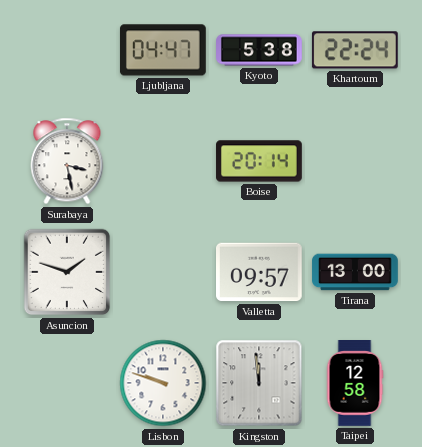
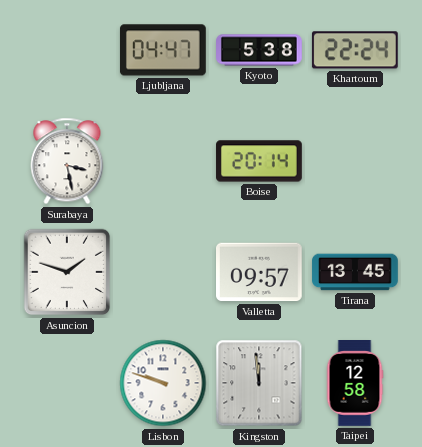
Tirana: 13:00 -> 13:45
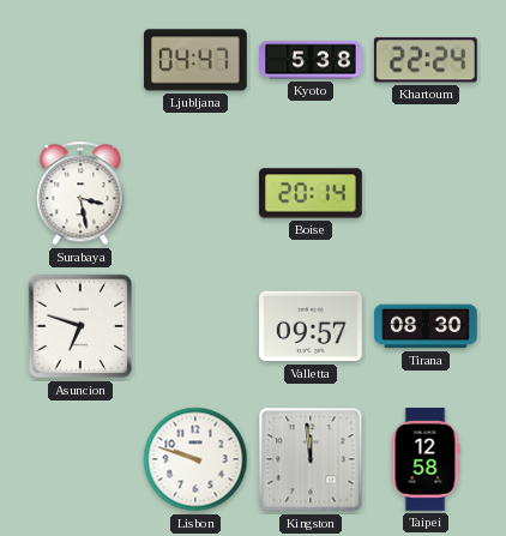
Asuncion: 1:48 -> 6:48
Tirana: 13:45 -> 08:30
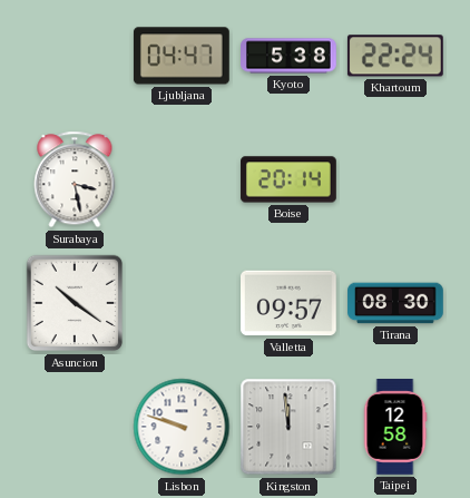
Asuncion: 6:48 -> 10:21
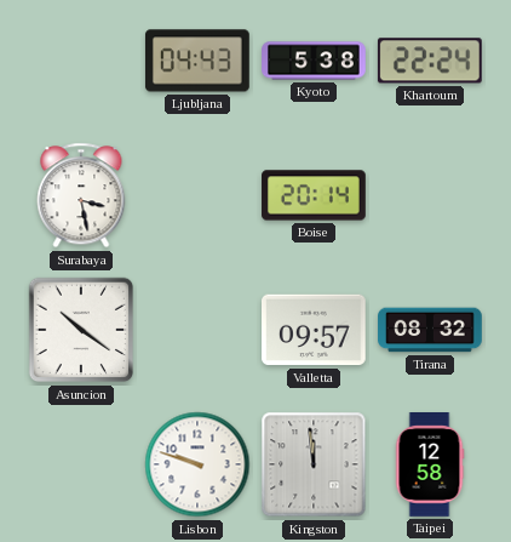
Ljubljana: 04:47 -> 04:43
Tirana: 08:30 -> 08:32
